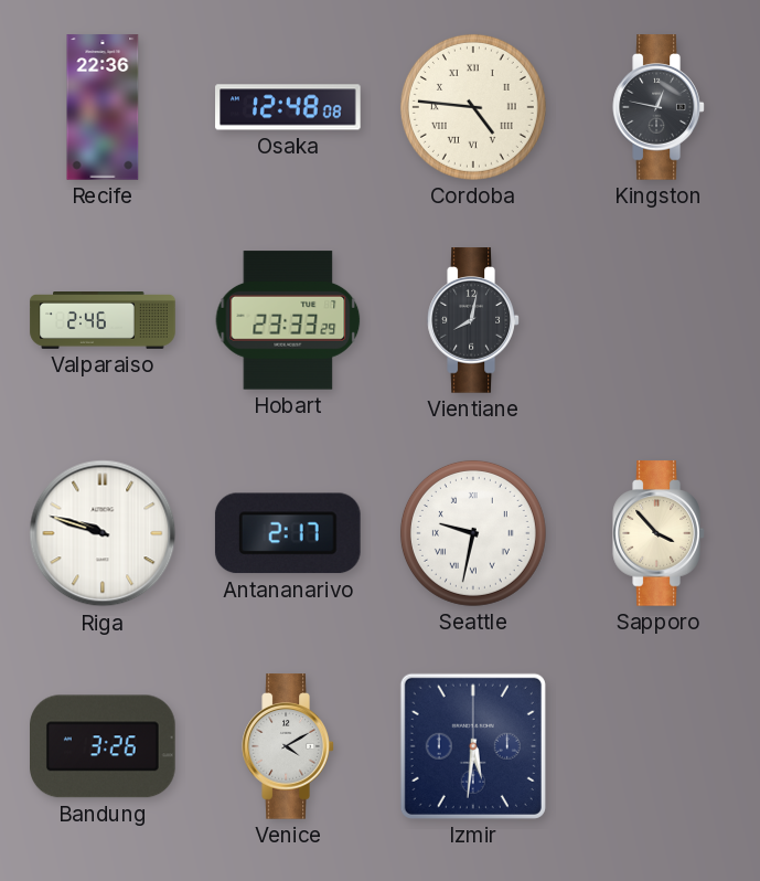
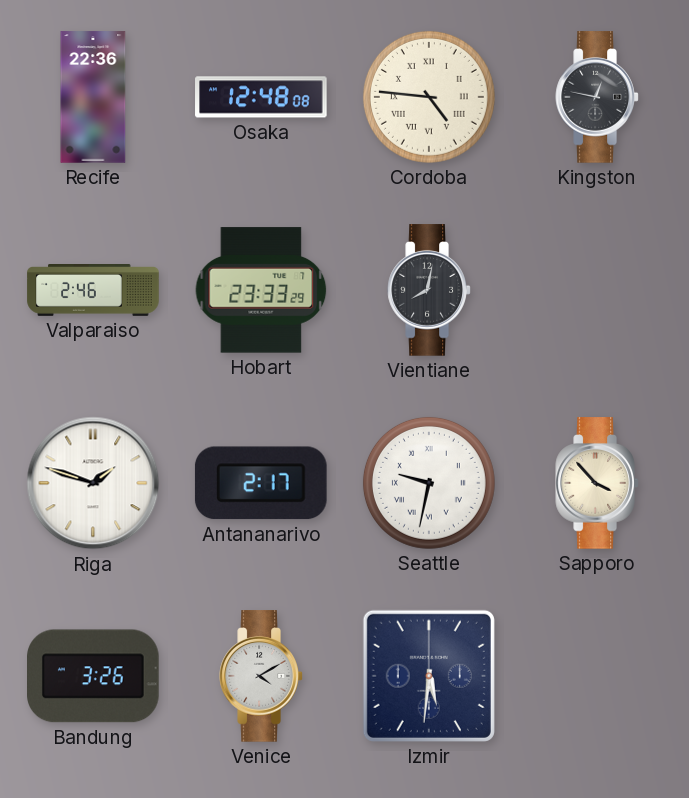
Riga: 9:48 -> 1:48
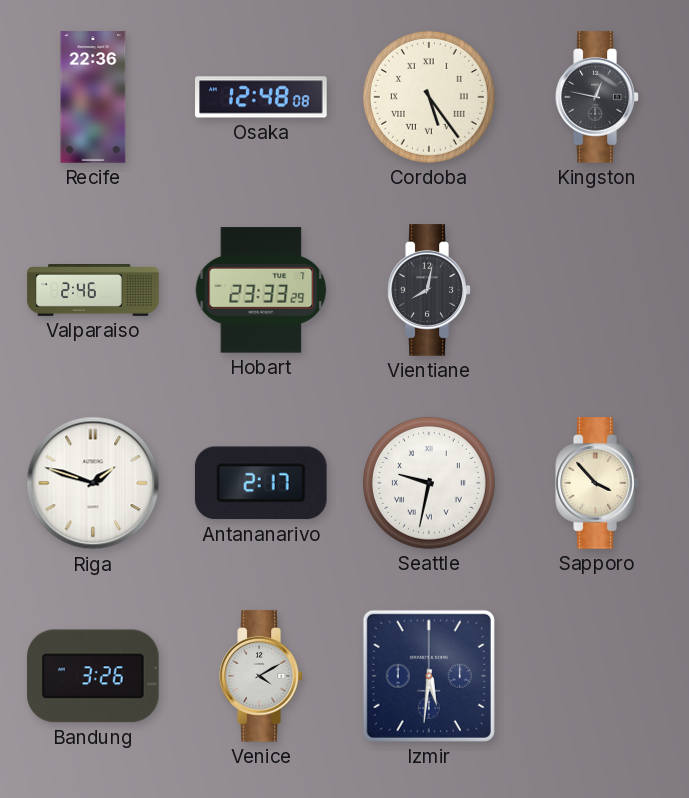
Cordoba: 4:46 -> 5:24
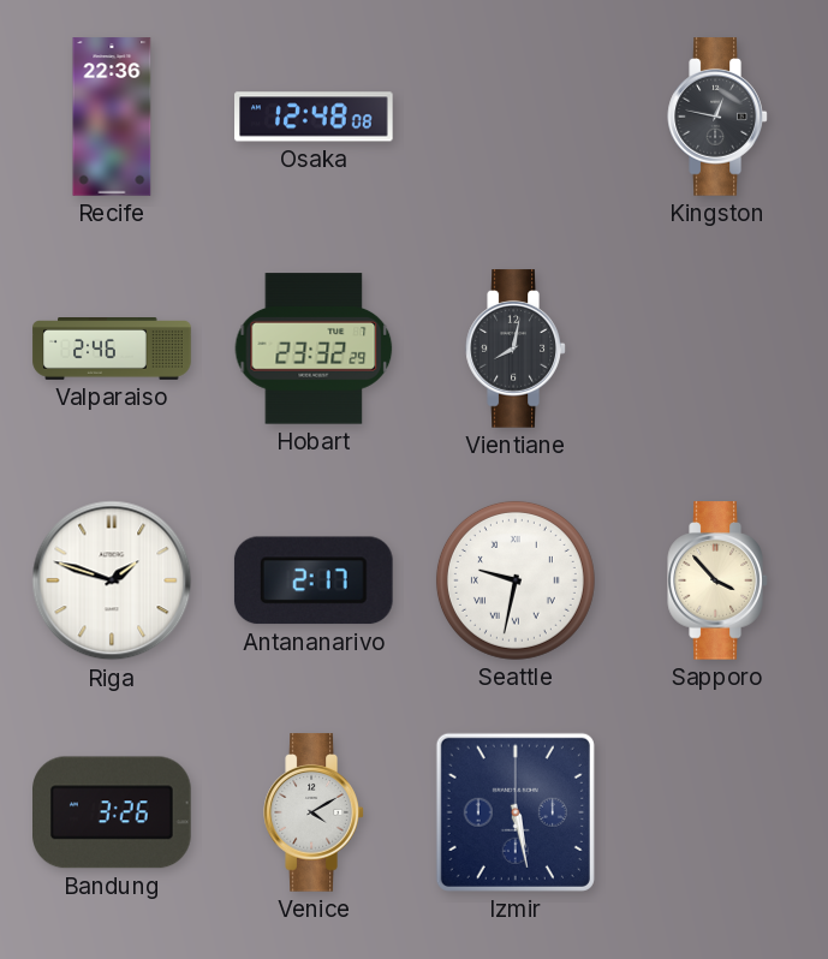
Cordoba: 5:24 -> none
Hobart: 23:33 -> 23:32
Izmir: 5:31 -> 5:28
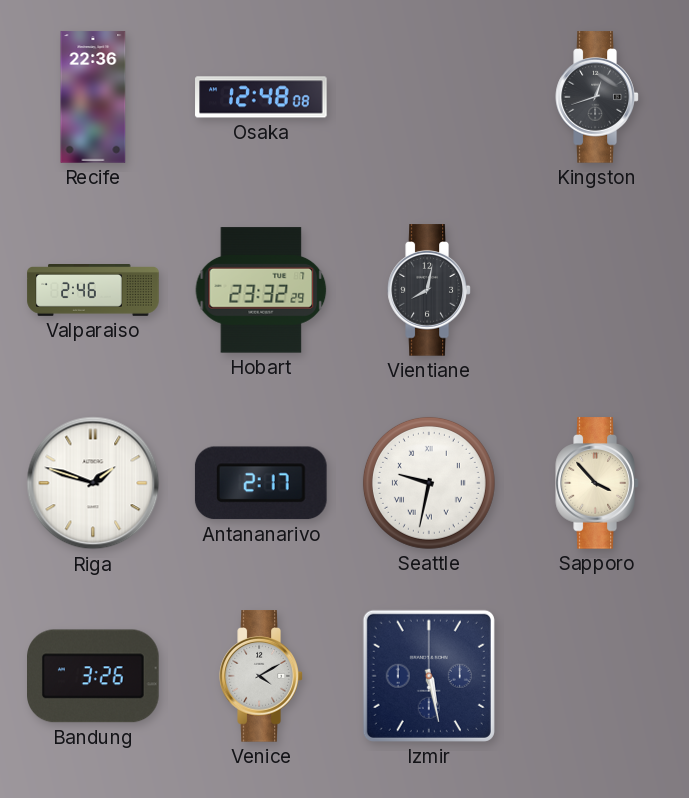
Kingston: 12:47 -> 12:42
